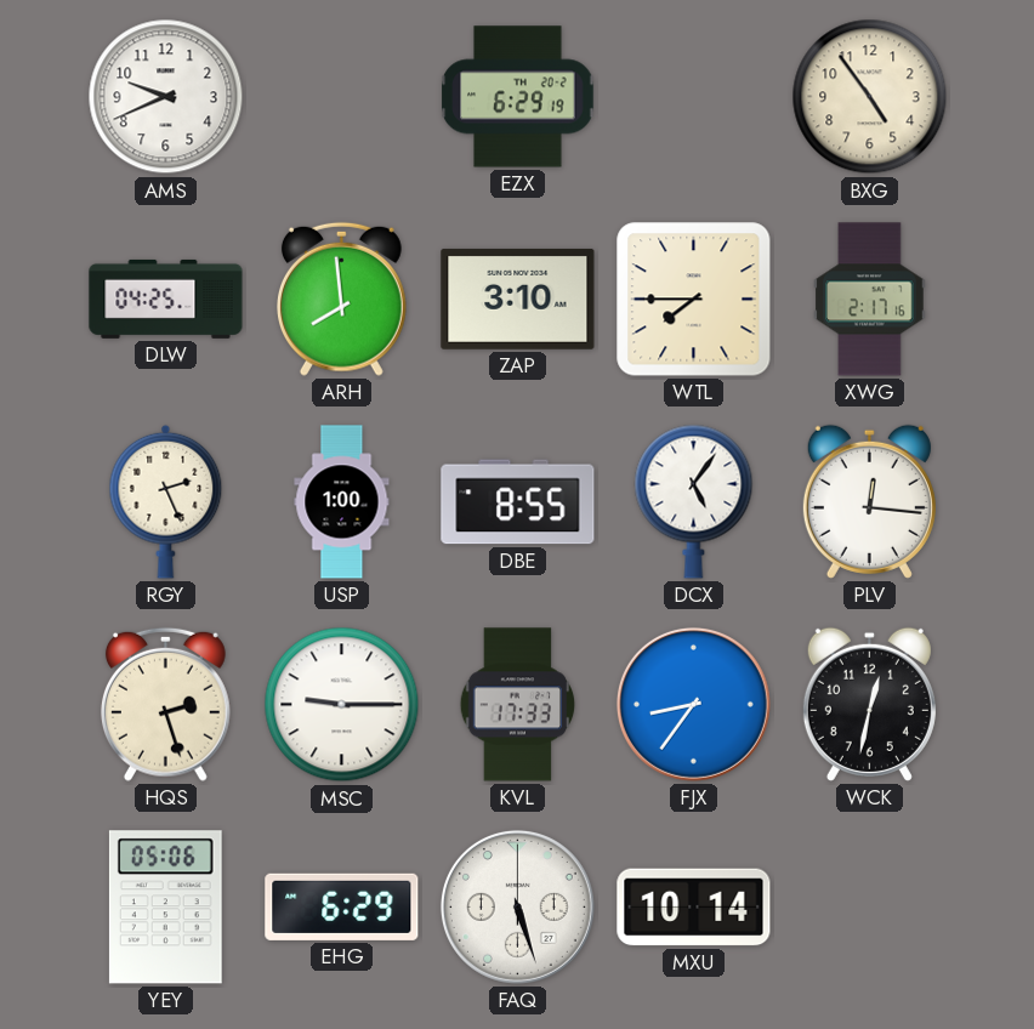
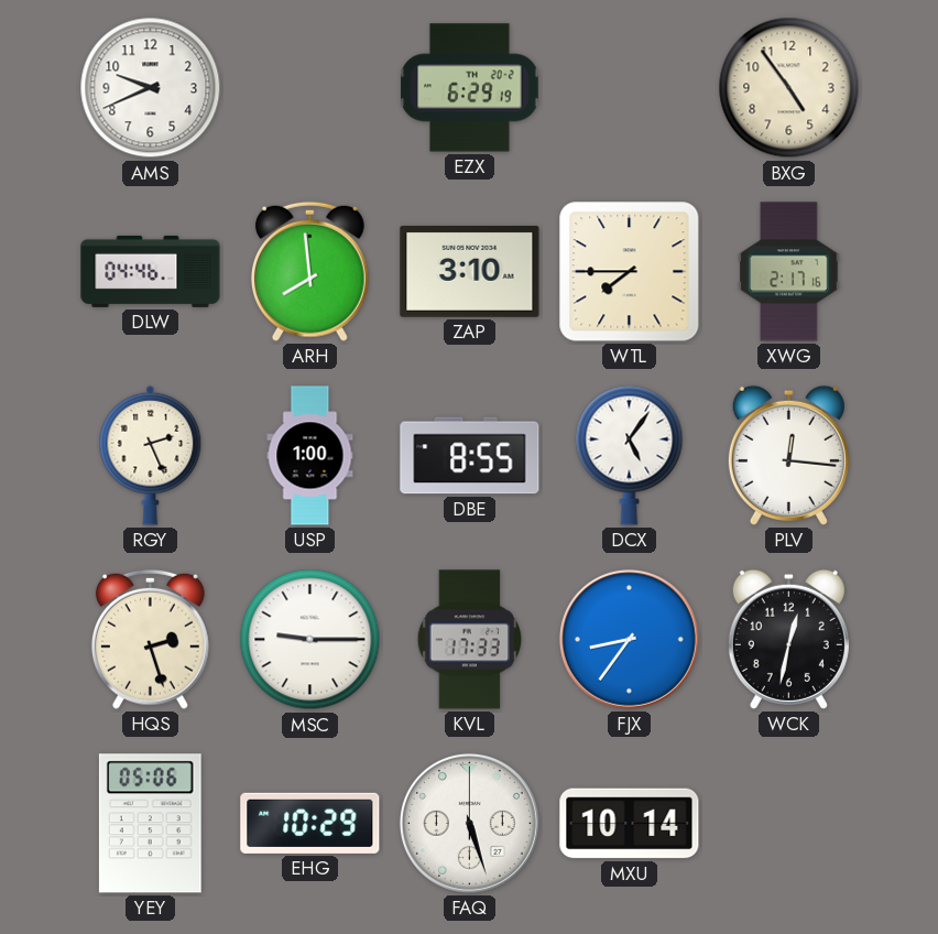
DLW: 04:25 -> 04:46
EHG: 6:29 -> 10:29
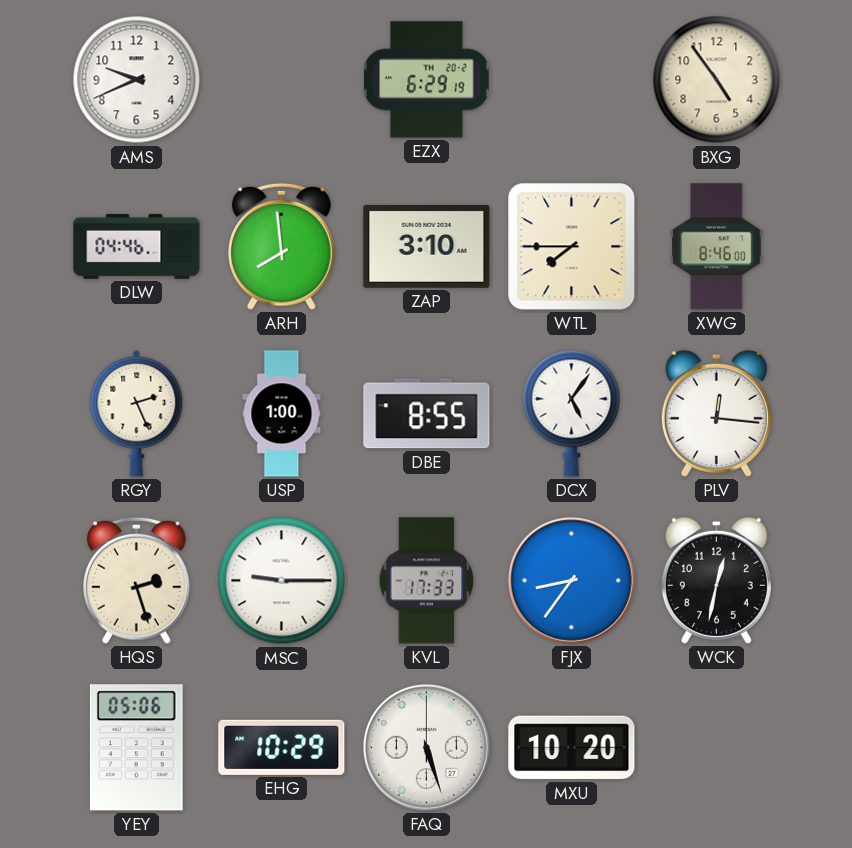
XWG: 2:17 -> 8:46
MXU: 10:14 -> 10:20
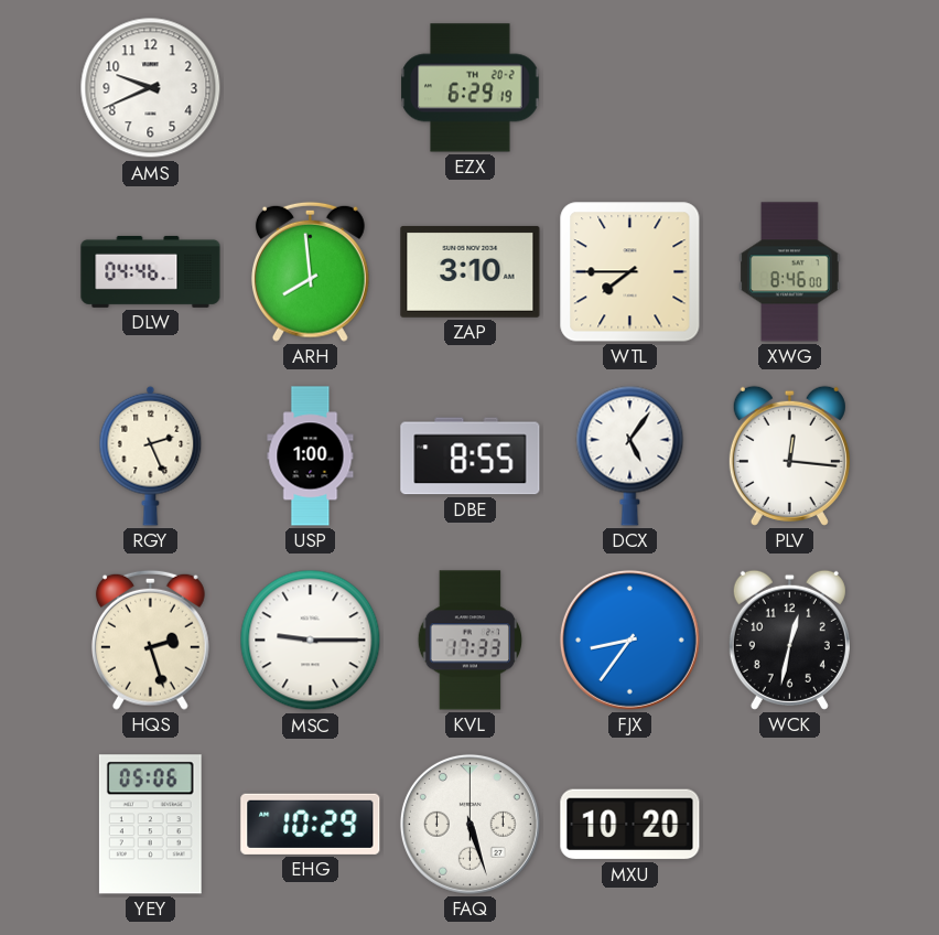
BXG: 4:54 -> none
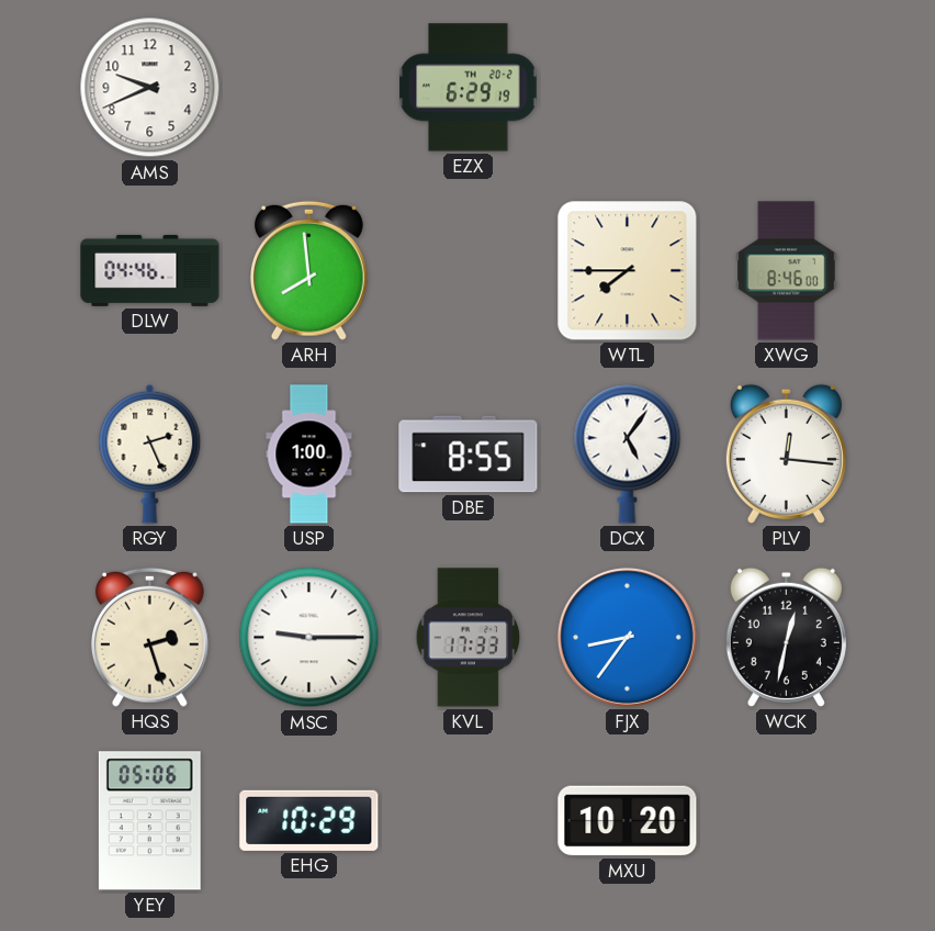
ZAP: 3:10 -> none
FAQ: 5:27 -> none
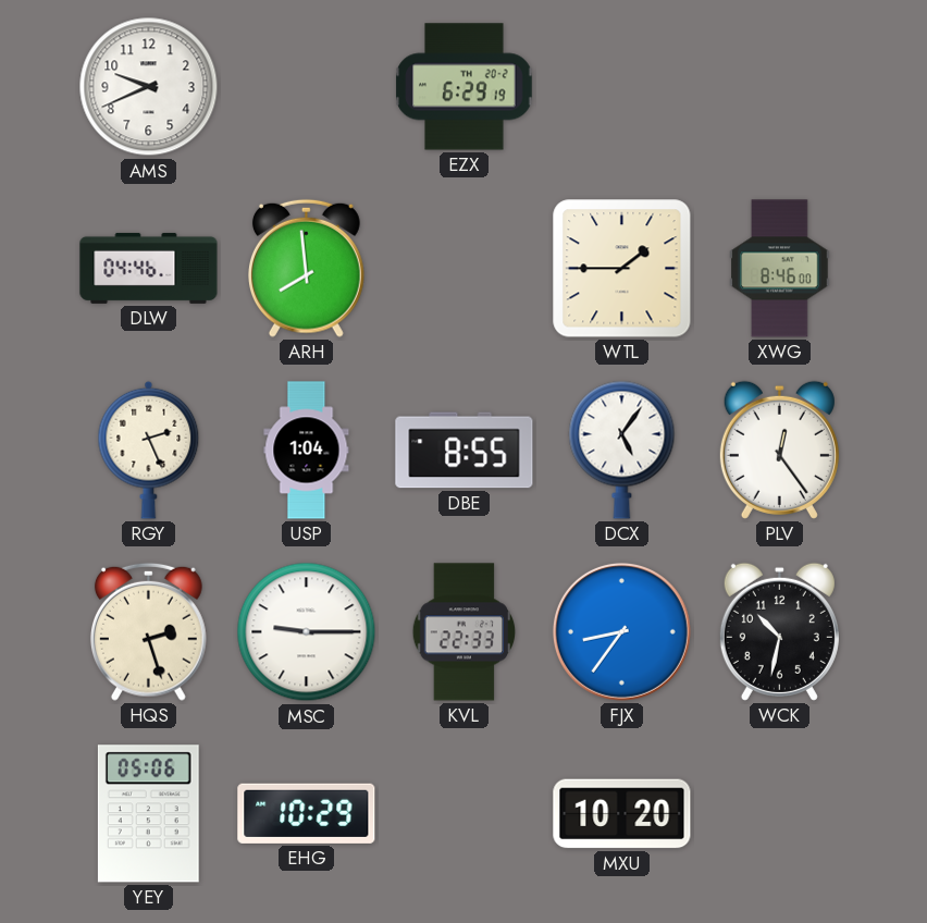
WTL: 7:45 -> 1:45
USP: 1:00 -> 1:04
PLV: 12:16 -> 12:24
KVL: 17:33 -> 22:33
WCK: 12:32 -> 10:32
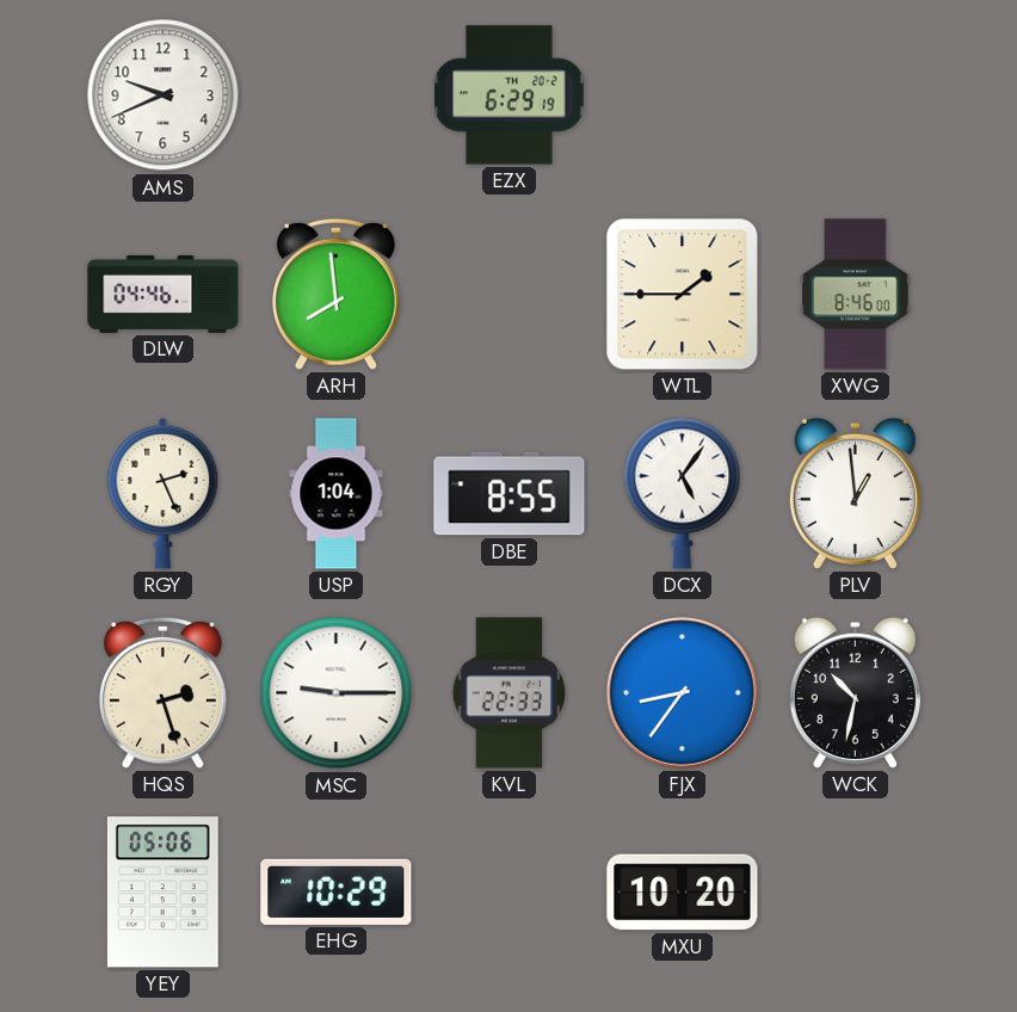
PLV: 12:24 -> 12:59
